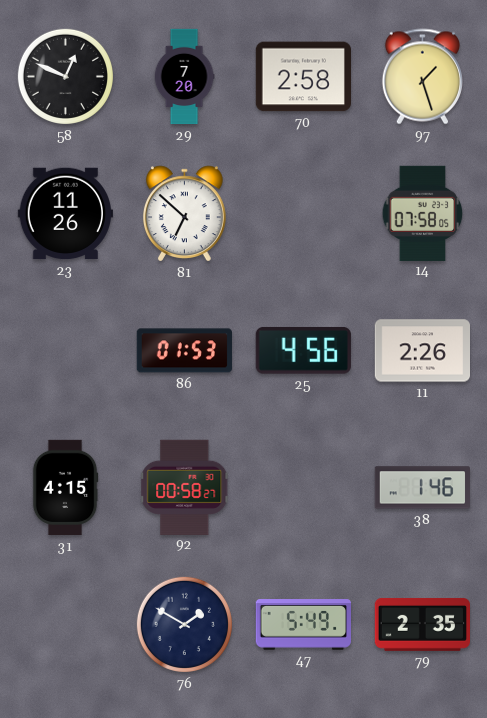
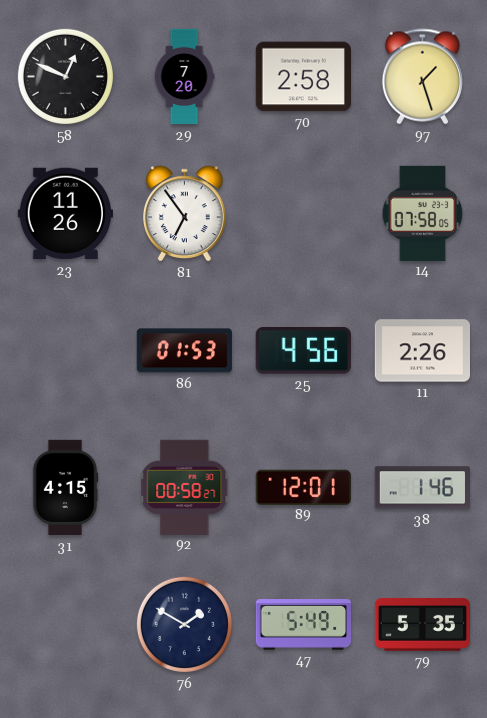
81: 6:52 -> 6:54
89: none -> 12:01
79: 2:35 -> 5:35
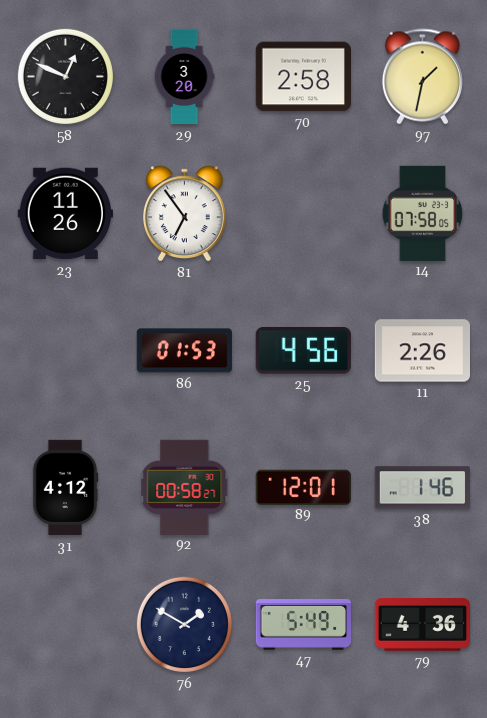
29: 7:20 -> 3:20
97: 1:27 -> 1:32
31: 4:15 -> 4:12
79: 5:35 -> 4:36
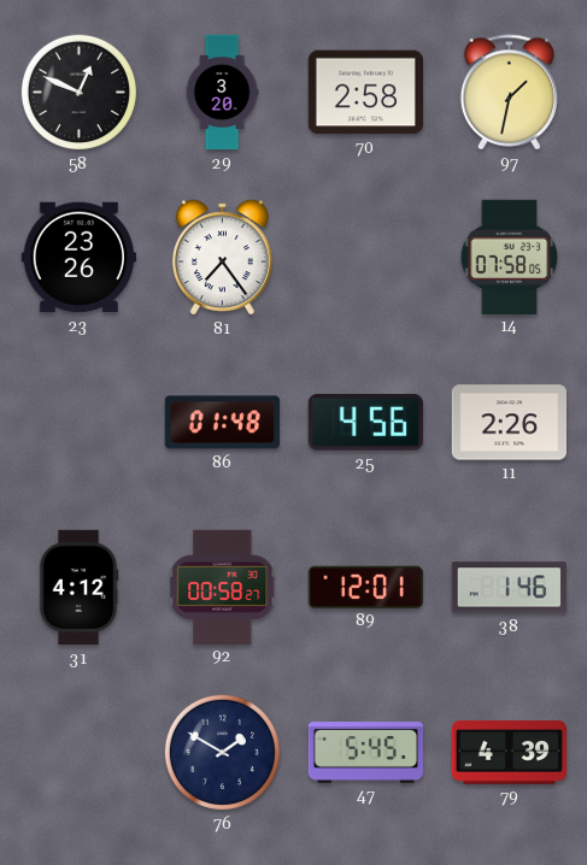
23: 11:26 -> 23:26
81: 6:54 -> 7:24
86: 01:53 -> 01:48
47: 5:49 -> 5:45
79: 4:36 -> 4:39
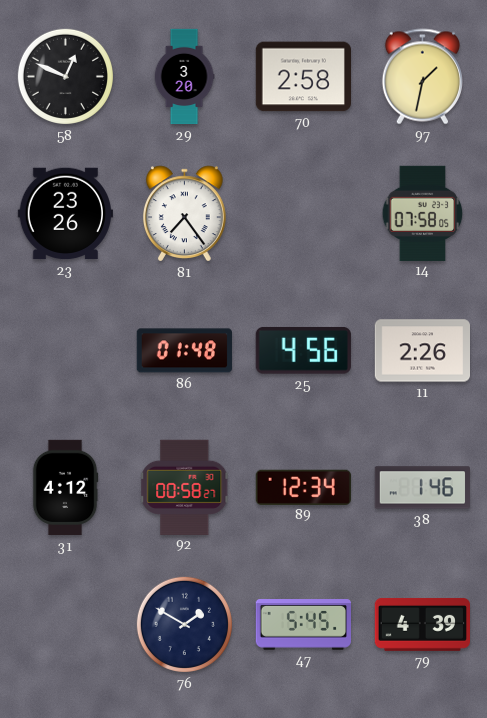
89: 12:01 -> 12:34
